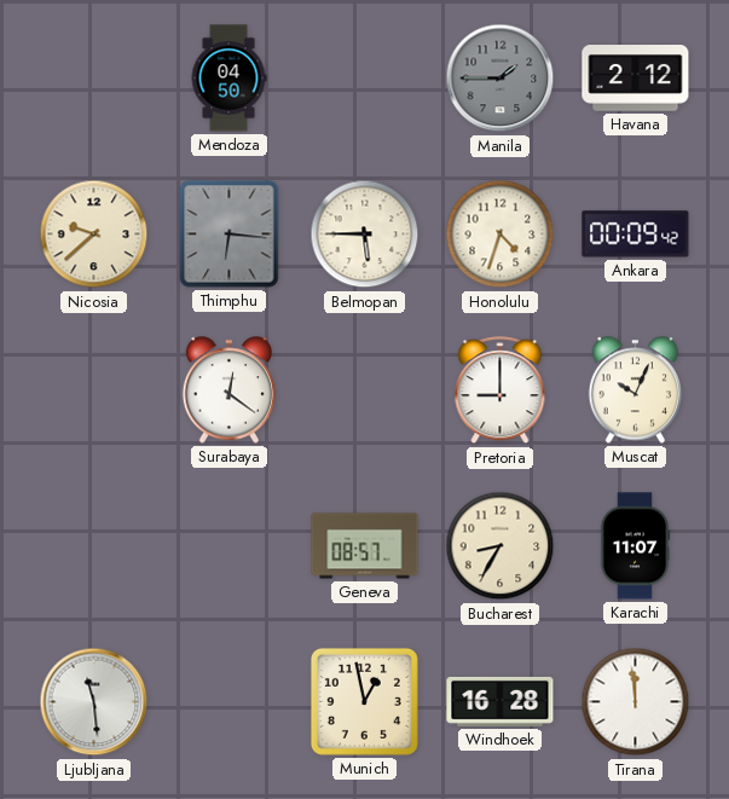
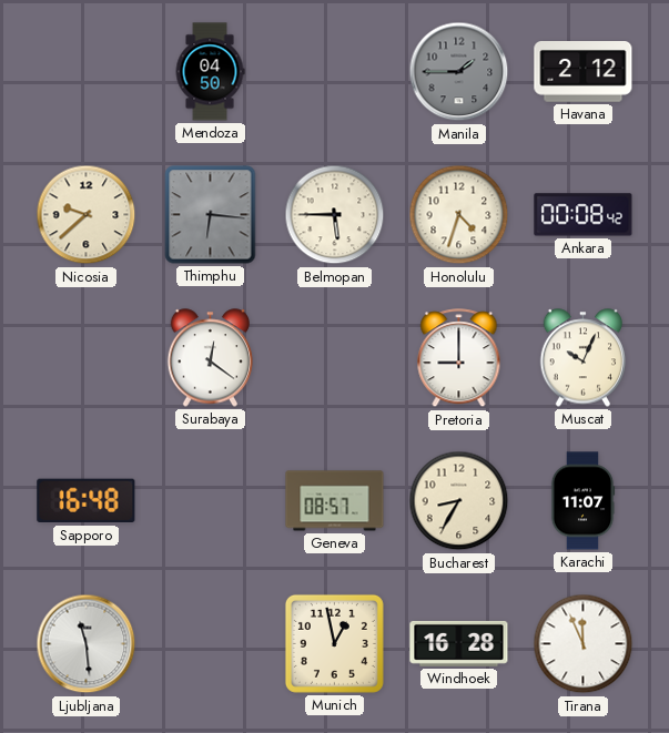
Ankara: 00:09 -> 00:08
Sapporo: none -> 16:48
Tirana: 11:59 -> 11:56
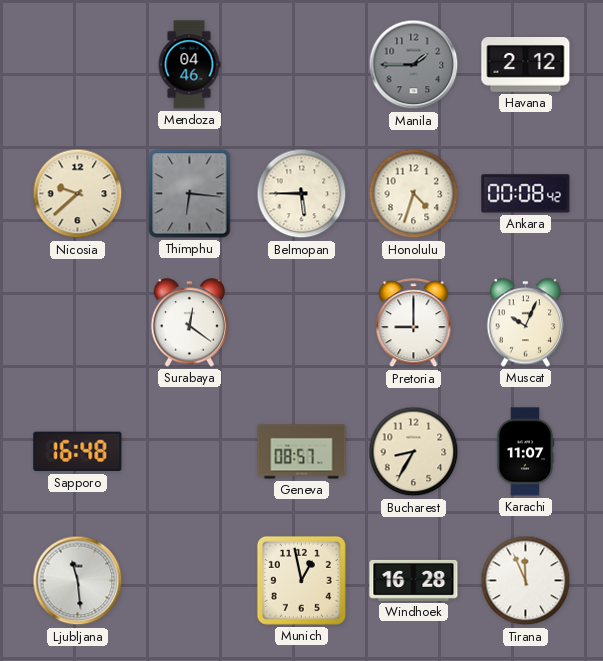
Mendoza: 04:50 -> 04:46
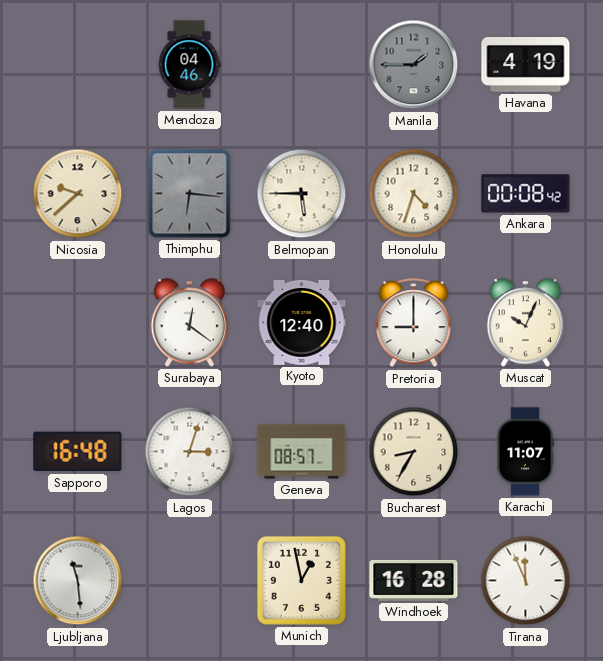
Havana: 2:12 -> 4:19
Kyoto: none -> 12:40
Lagos: none -> 3:03
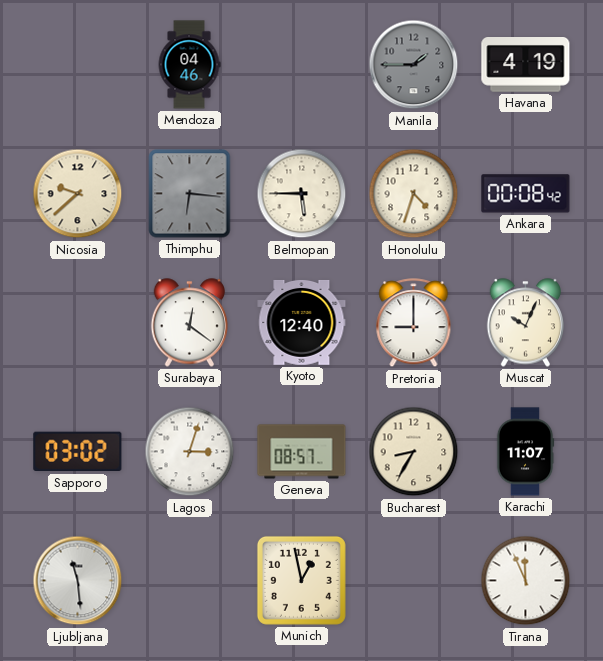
Sapporo: 16:48 -> 03:02
Windhoek: 16:28 -> none
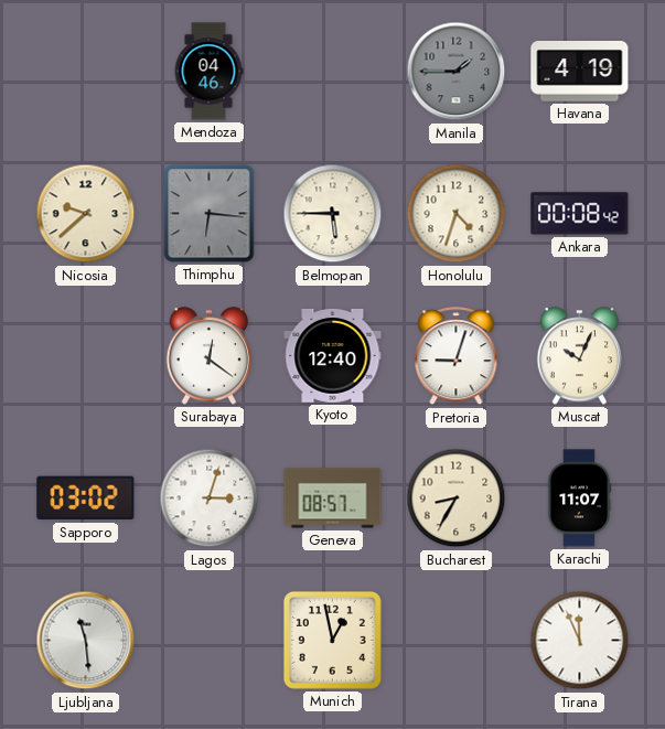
Pretoria: 9:00 -> 9:03
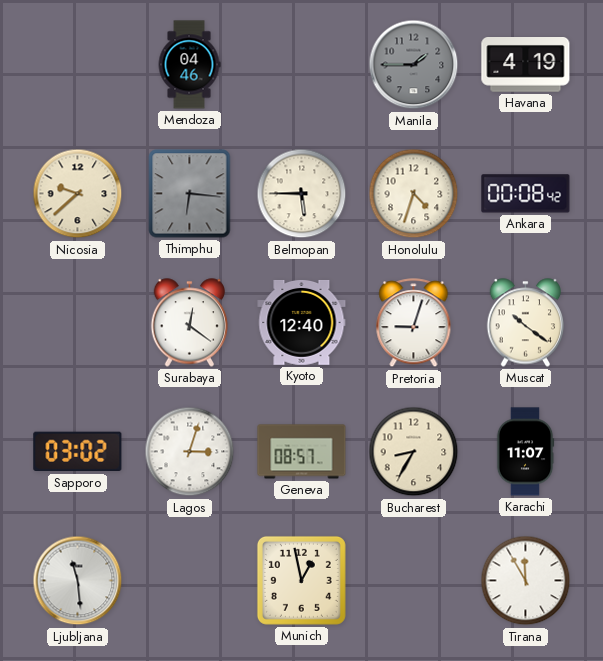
Muscat: 10:04 -> 10:21
Tirana: 11:56 -> 11:55
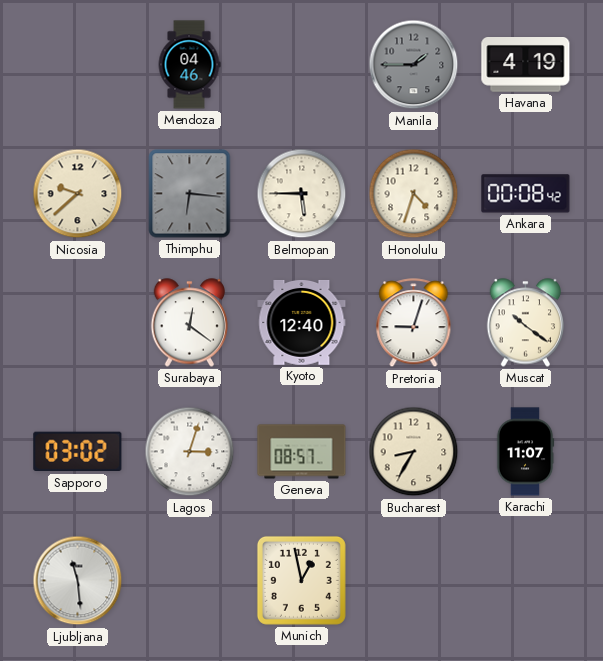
Tirana: 11:55 -> none
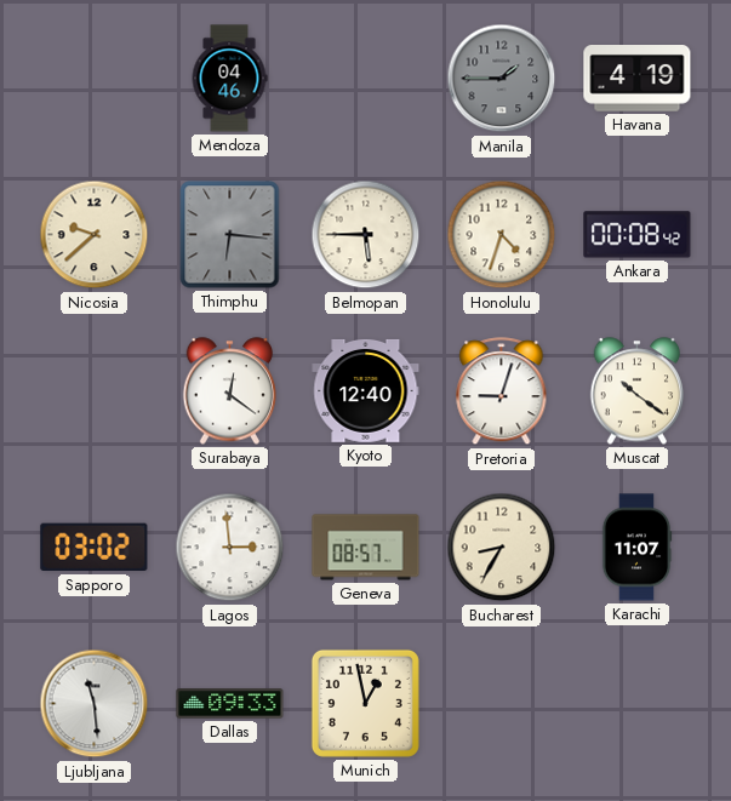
Lagos: 3:03 -> 2:59
Dallas: none -> 09:33
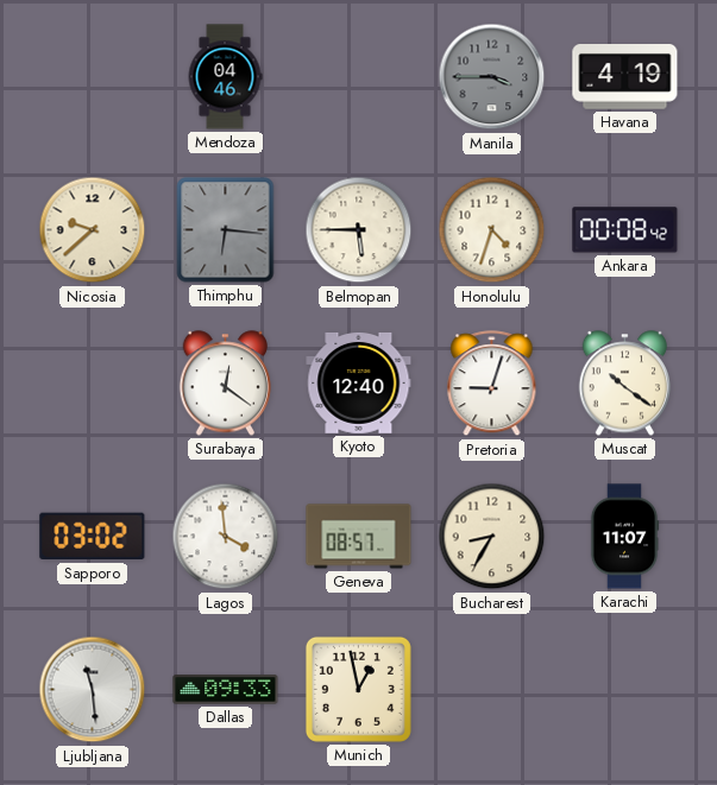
Manila: 1:45 -> 3:45
Lagos: 2:59 -> 3:59
